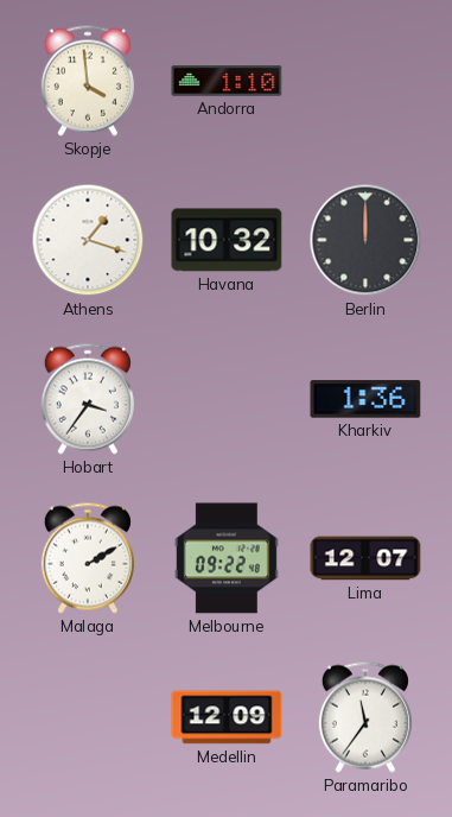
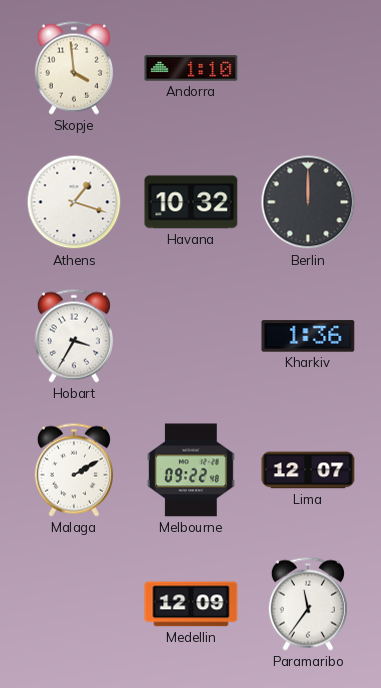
Hobart: 3:36 -> 3:35
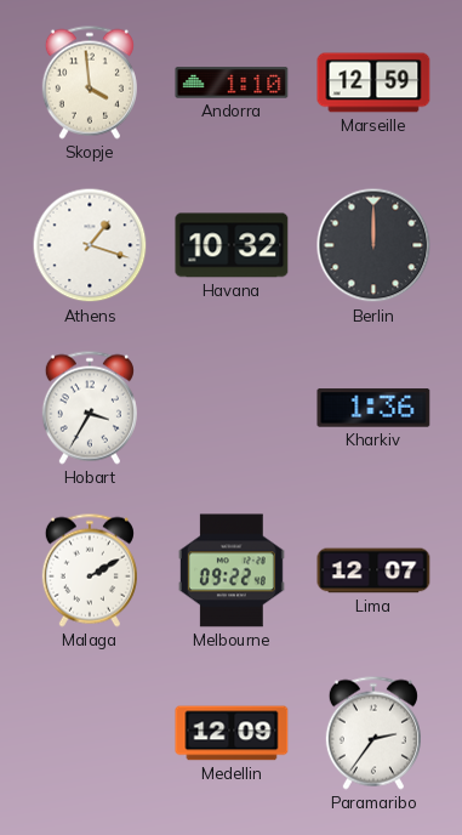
Marseille: none -> 12:59
Paramaribo: 11:36 -> 2:36
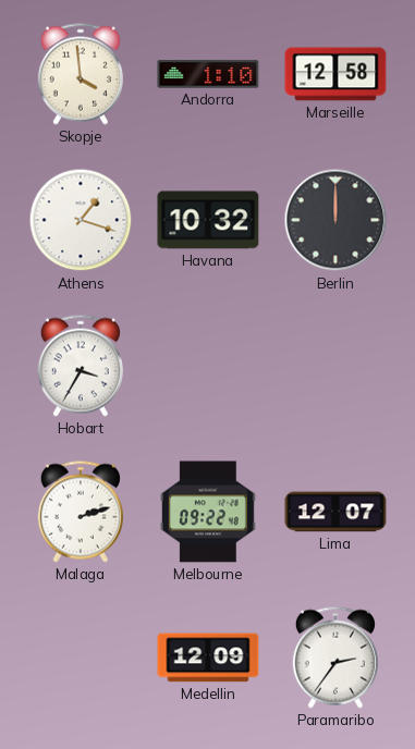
Marseille: 12:59 -> 12:58
Kharkiv: 1:36 -> none
Malaga: 2:10 -> 2:12
